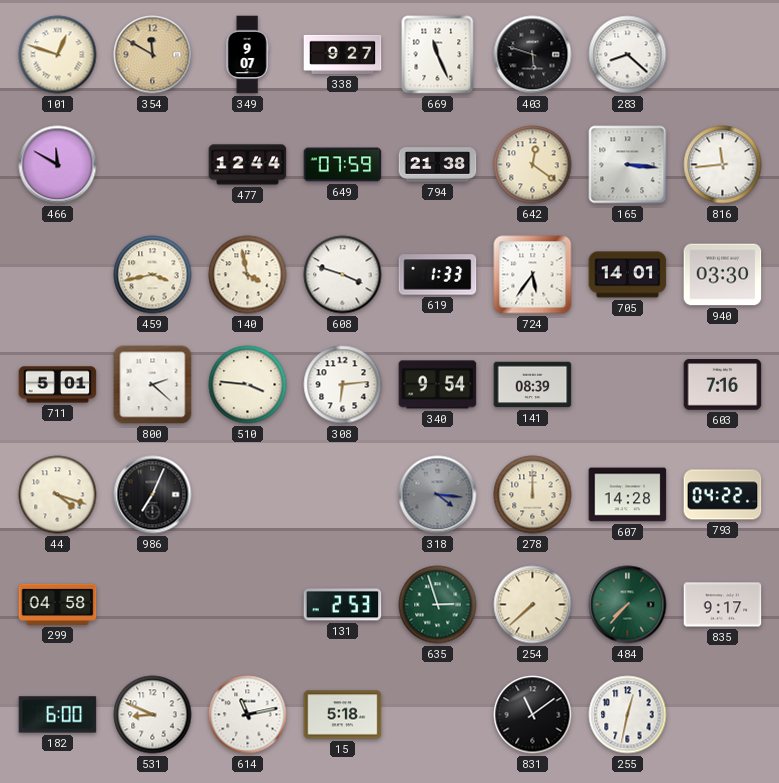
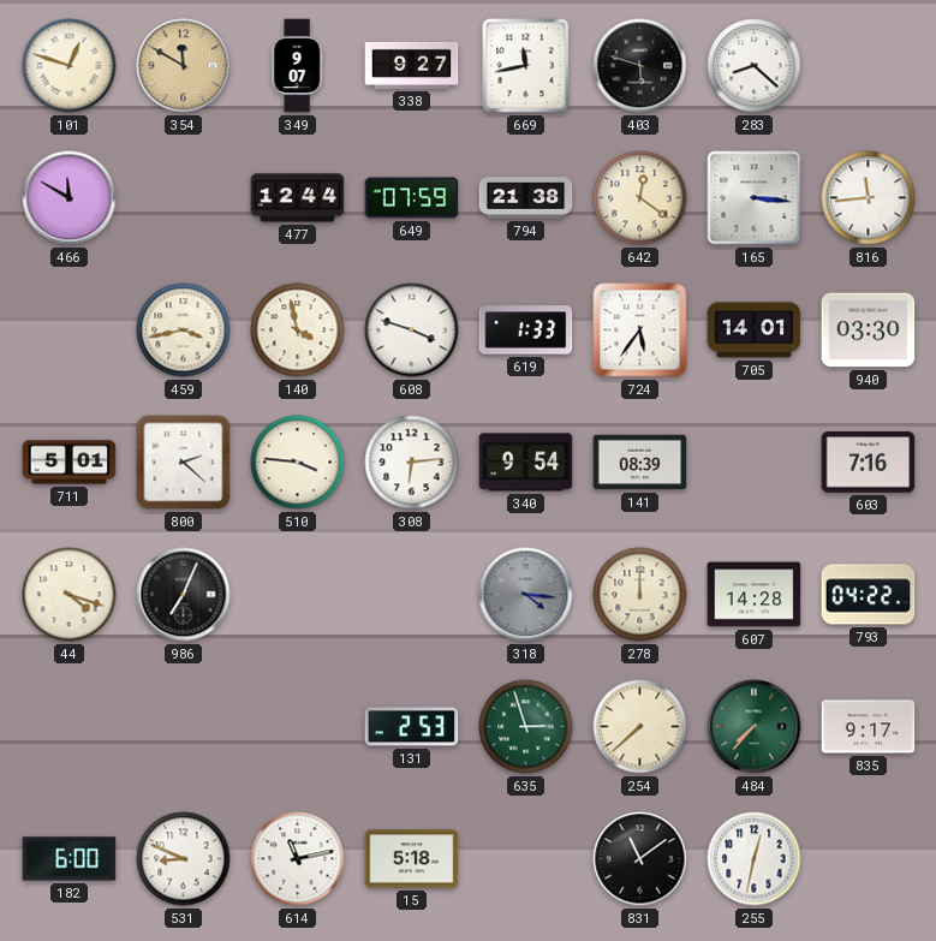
669: 11:26 -> 11:43
299: 04:58 -> none
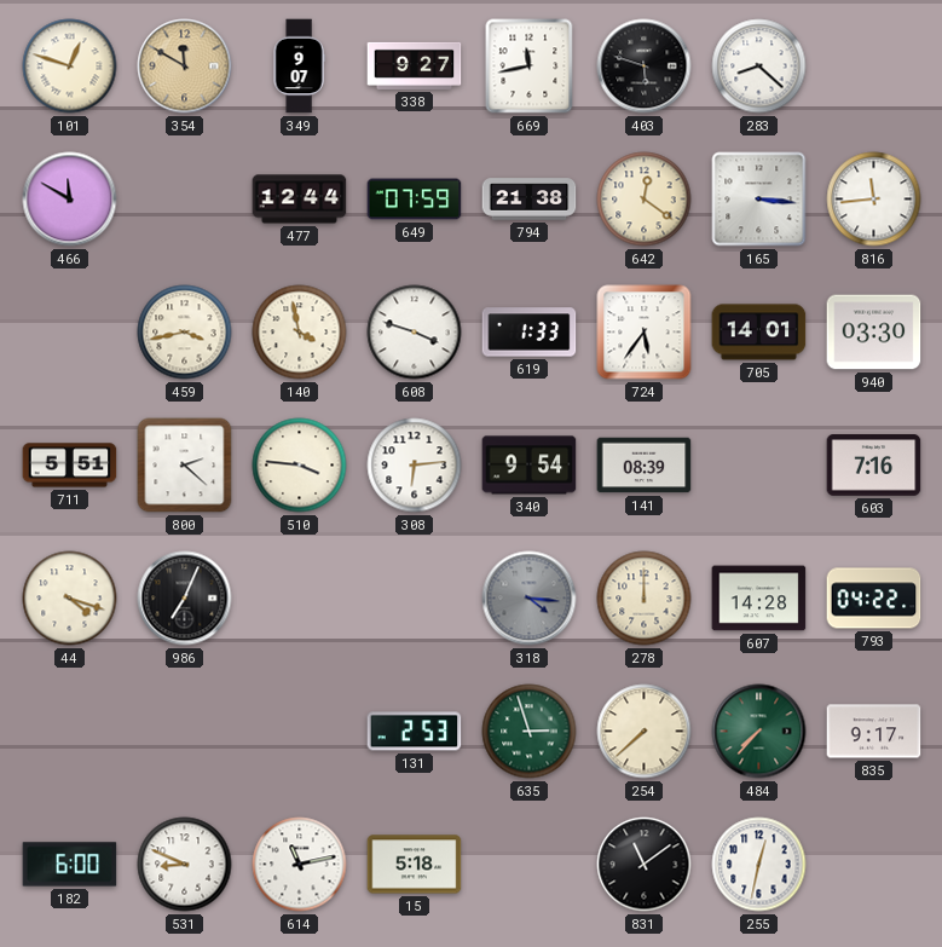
711: 5:01 -> 5:51
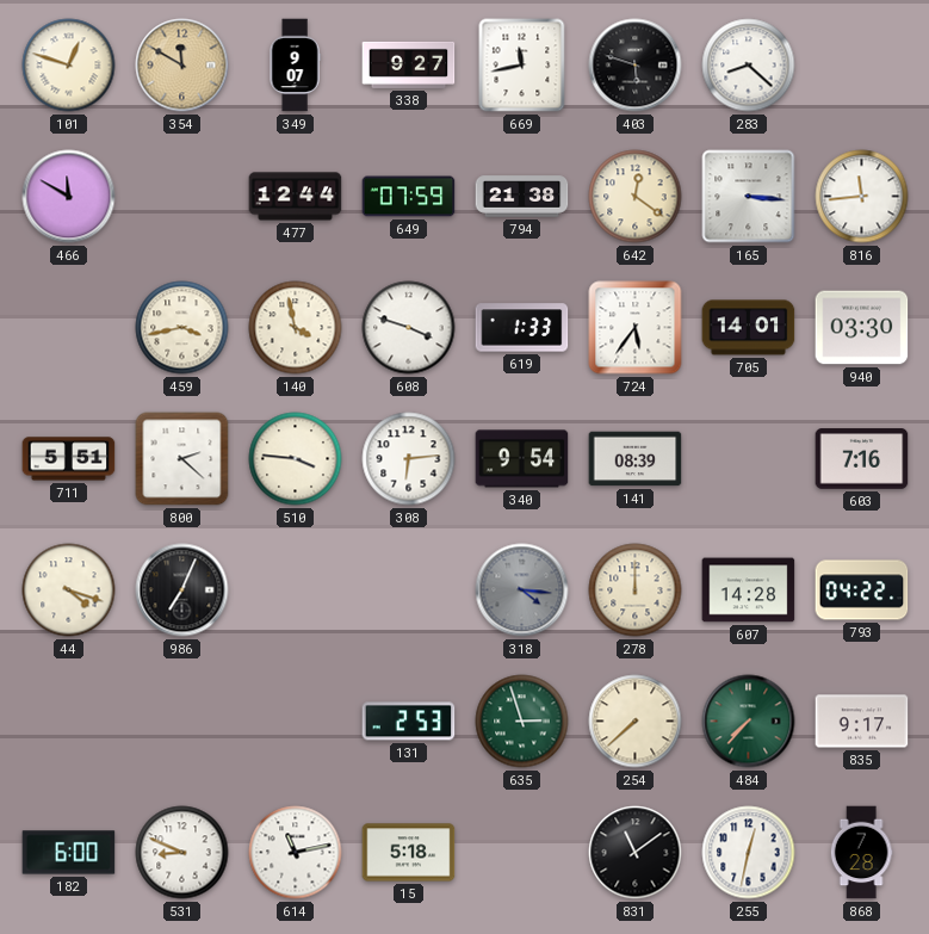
868: none -> 7:28
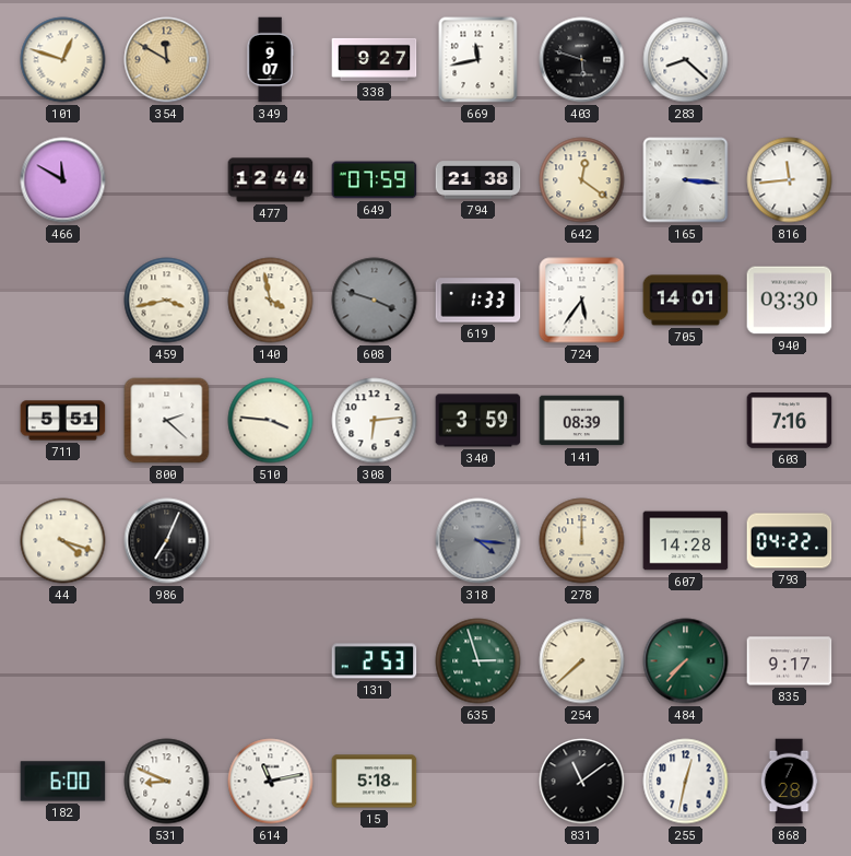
608 dial: white -> grey
340: 9:54 -> 3:59
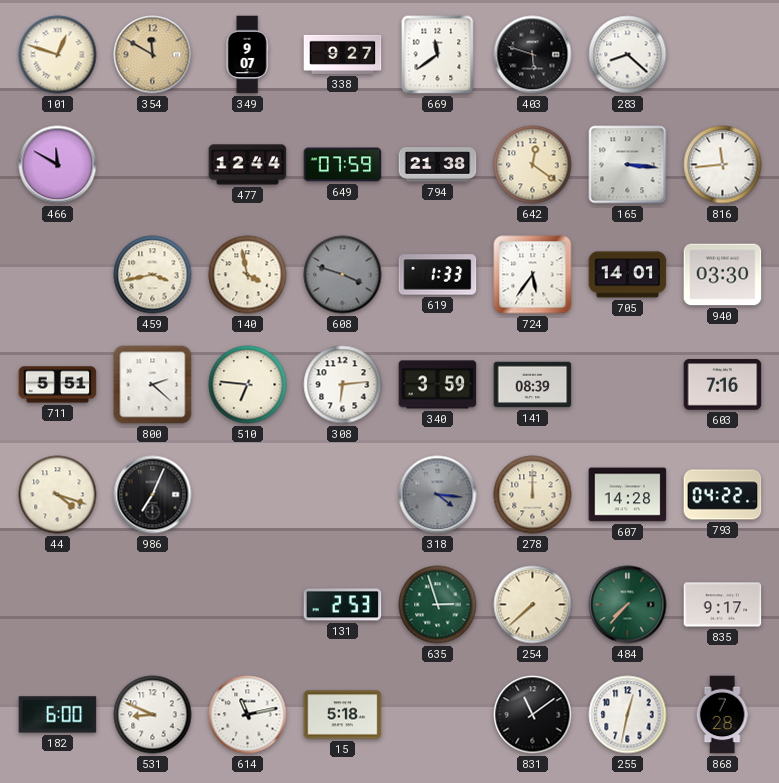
669: 11:43 -> 11:39
510: 3:46 -> 6:46
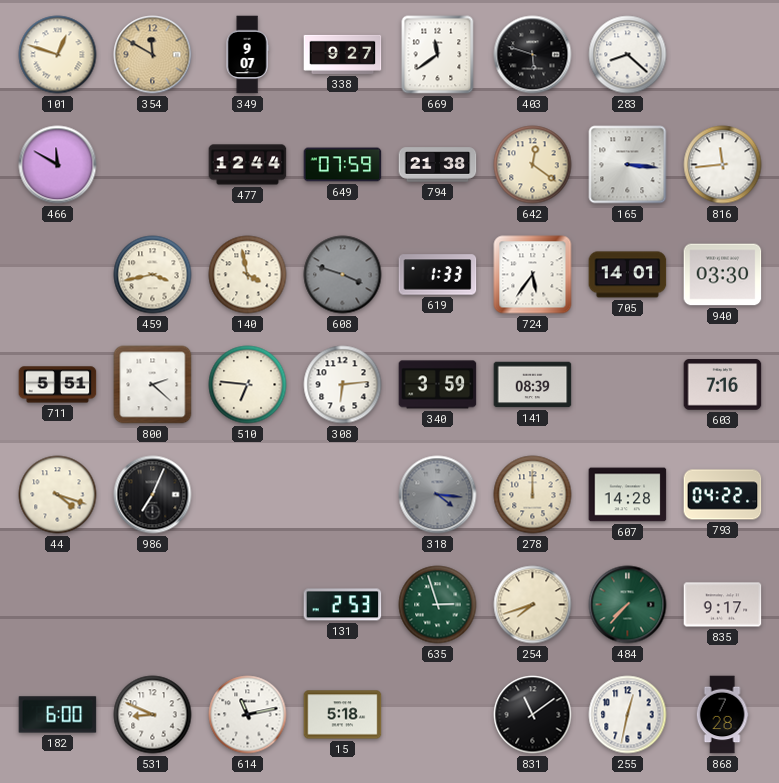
254: 7:38 -> 7:42
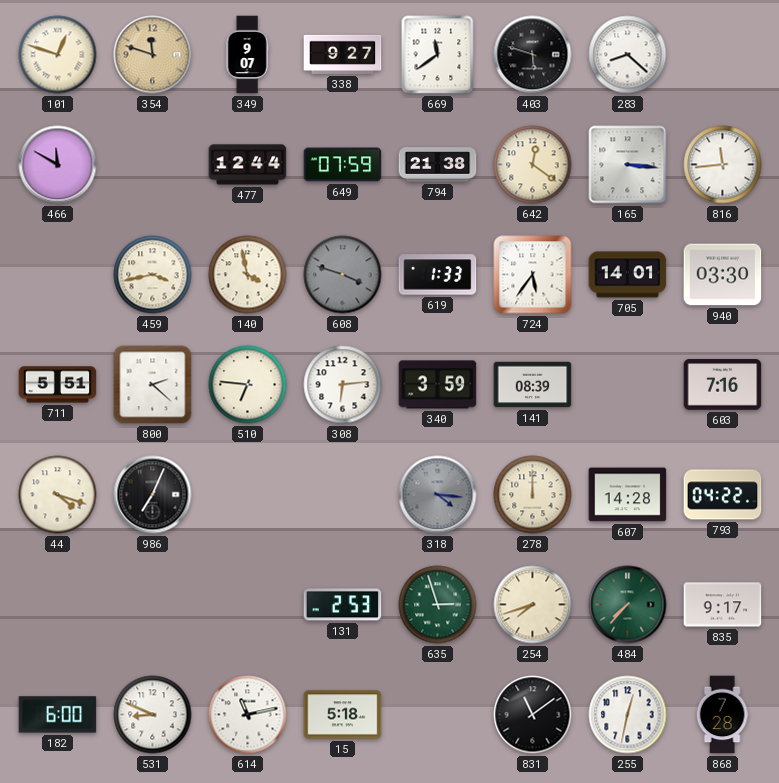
354: 11:50 -> 11:48
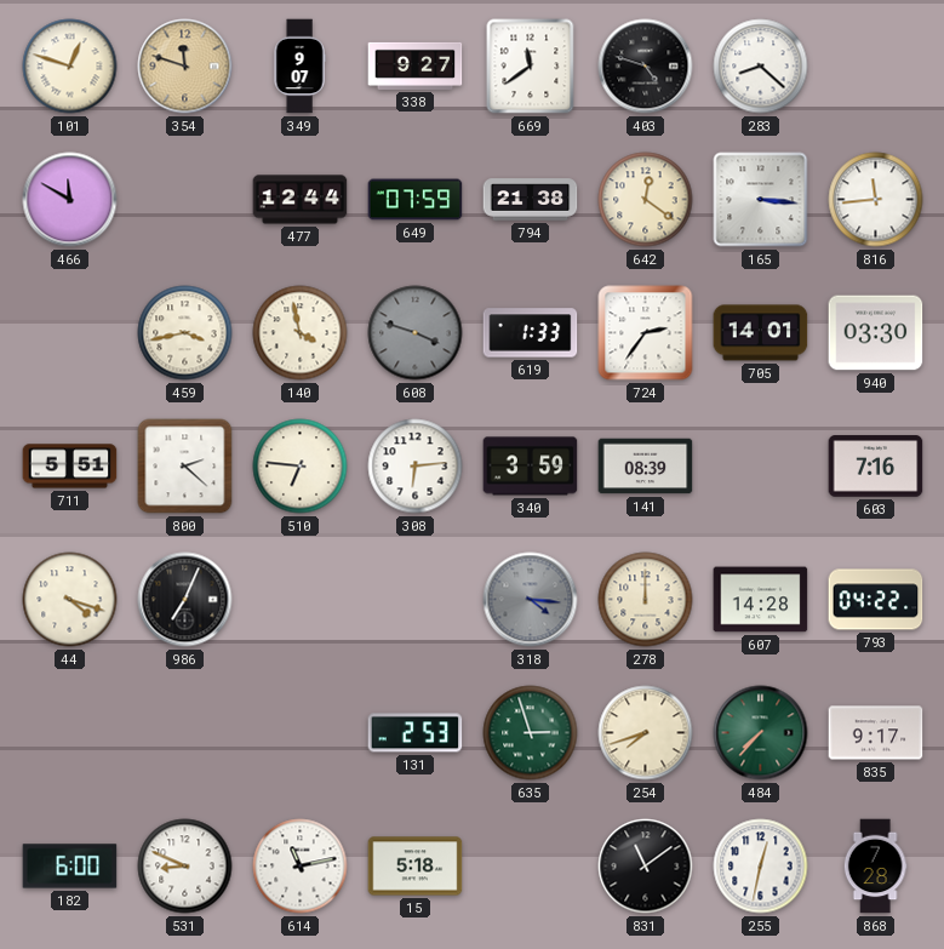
403: 5:48 -> 4:48
724: 5:36 -> 2:36
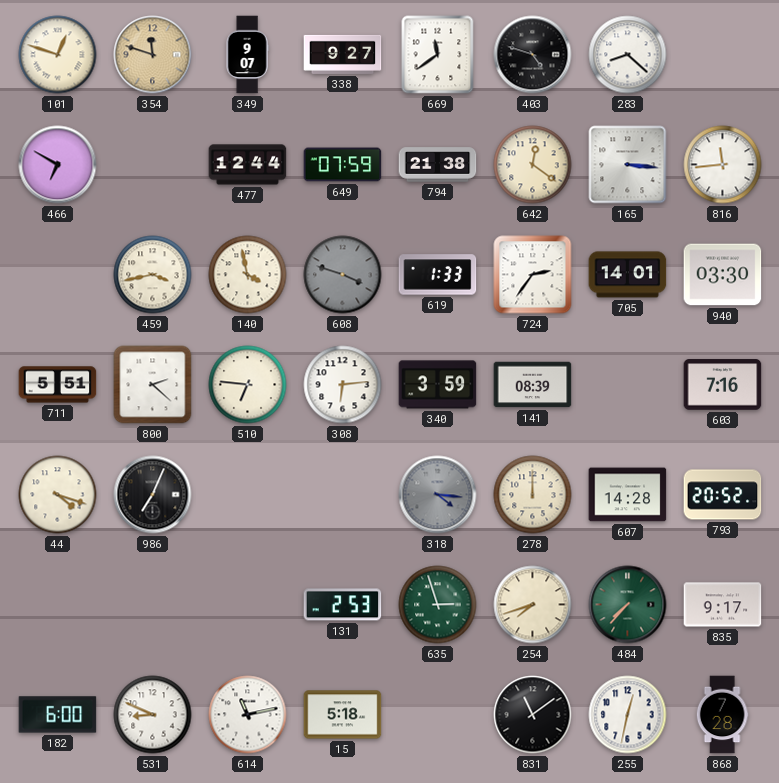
466: 11:50 -> 6:50
793: 04:22 -> 20:52
